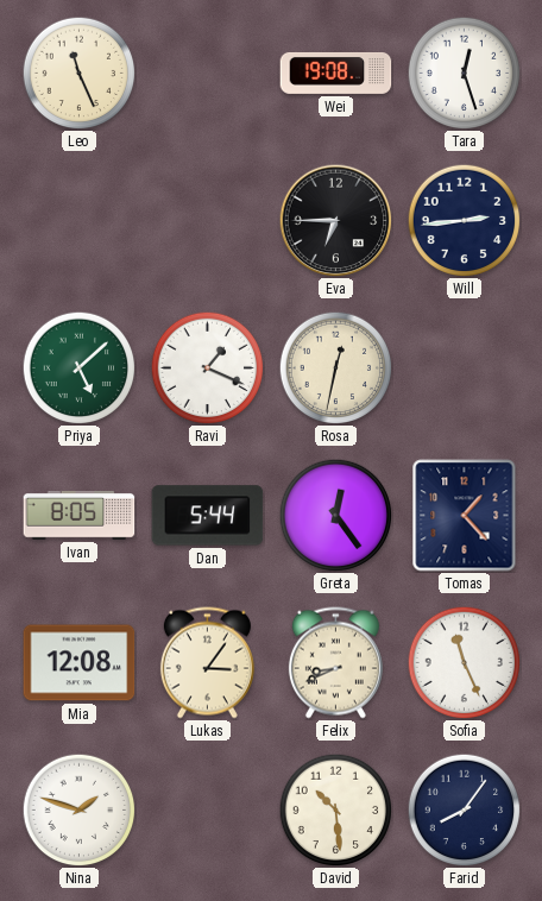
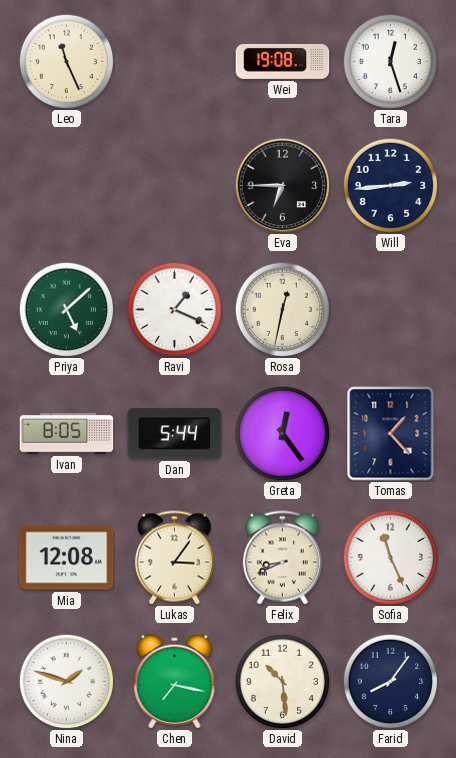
Chen: none -> 7:17
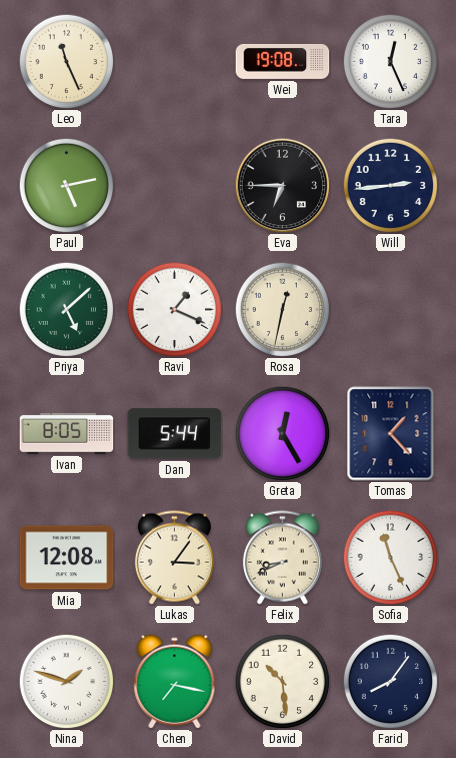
Tara: 12:27 -> 12:26
Paul: none -> 5:13
Greta: 12:24 -> 12:25
